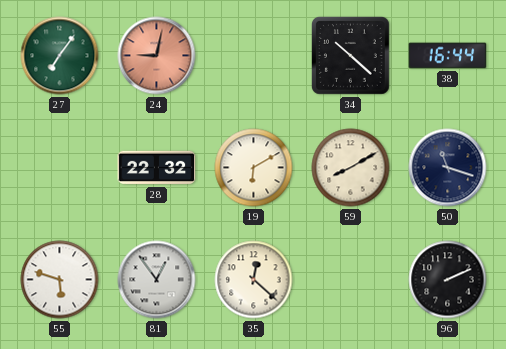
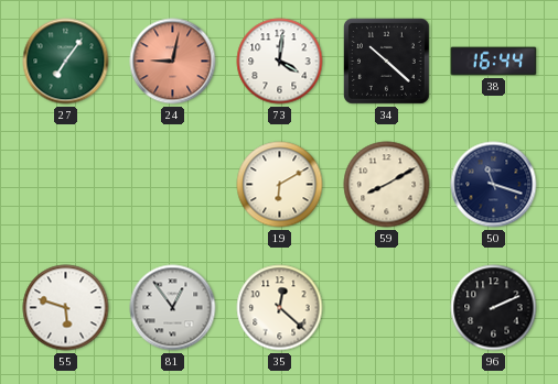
73: none -> 4:01
28: 22:32 -> none
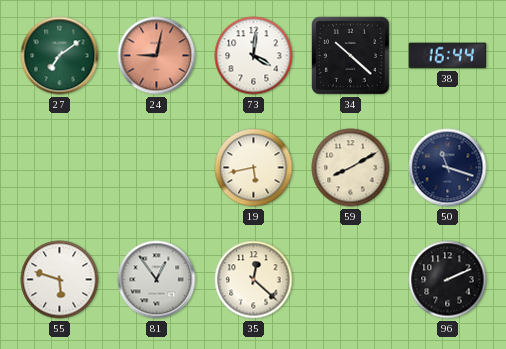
27: 7:06 -> 7:09
19: 6:10 -> 5:43
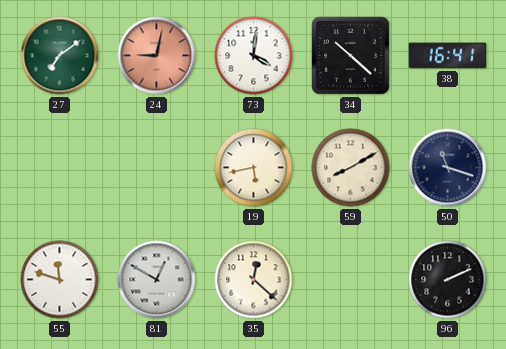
38: 16:44 -> 16:41
55: 5:48 -> 11:48
81: 12:54 -> 12:50
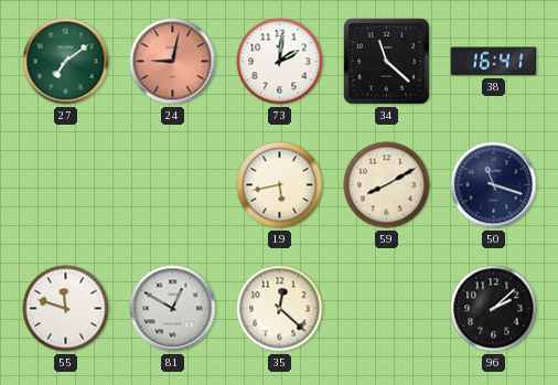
73: 4:01 -> 2:01
34: 10:22 -> 11:22
96: 2:11 -> 2:08
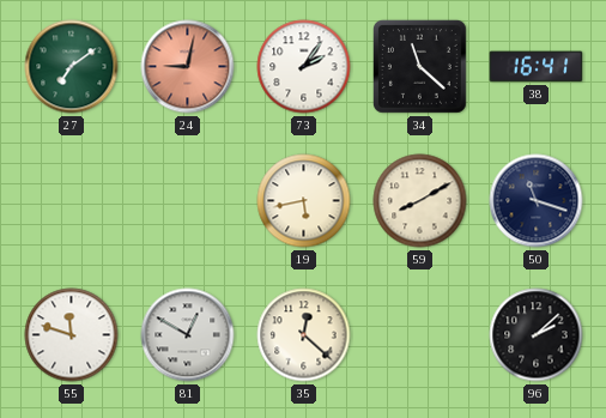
73: 2:01 -> 2:06
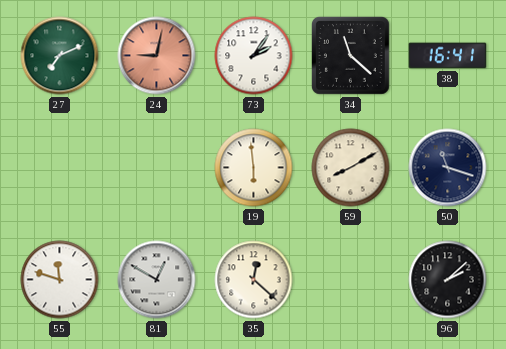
27: 7:09 -> 7:11
19: 5:43 -> 5:59
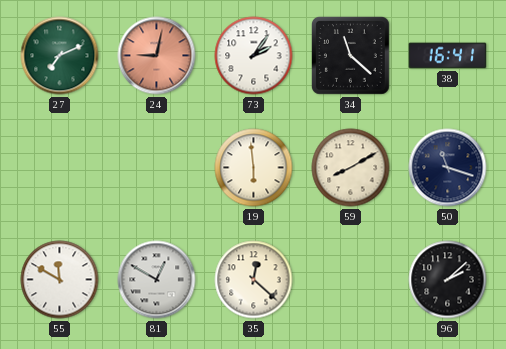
55: 11:48 -> 11:50
